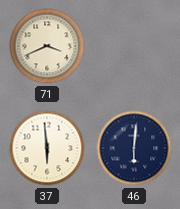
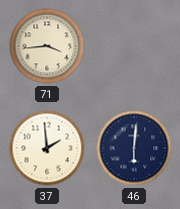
71: 3:41 -> 3:44
37: 5:59 -> 1:59
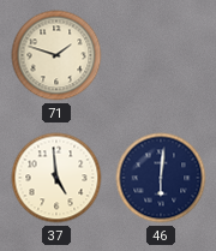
71: 3:44 -> 1:48
37: 1:59 -> 4:59
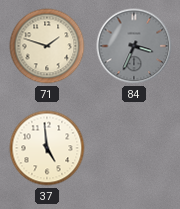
84: none -> 3:34
46: 6:01 -> none
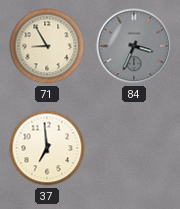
71: 1:48 -> 8:55
37: 4:59 -> 6:59
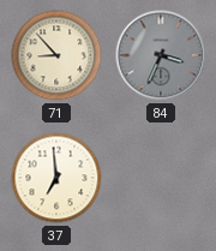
71: 8:55 -> 8:53
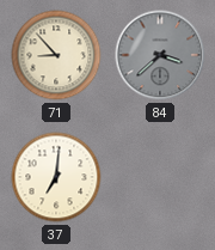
84: 3:34 -> 3:38
37: 6:59 -> 7:01
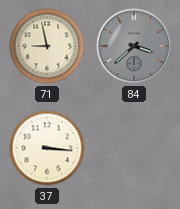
71: 8:53 -> 8:58
37: 7:01 -> 3:16
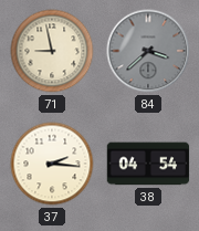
37: 3:16 -> 2:16
38: none -> 04:54
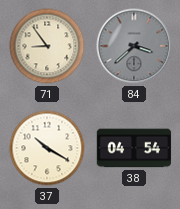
71: 8:58 -> 8:54
37: 2:16 -> 10:20
